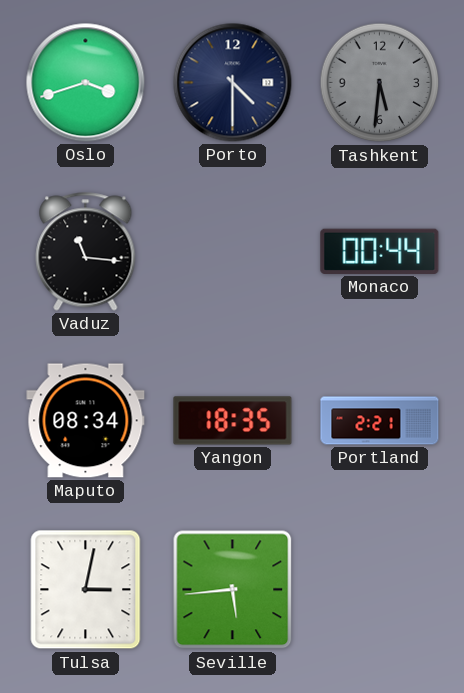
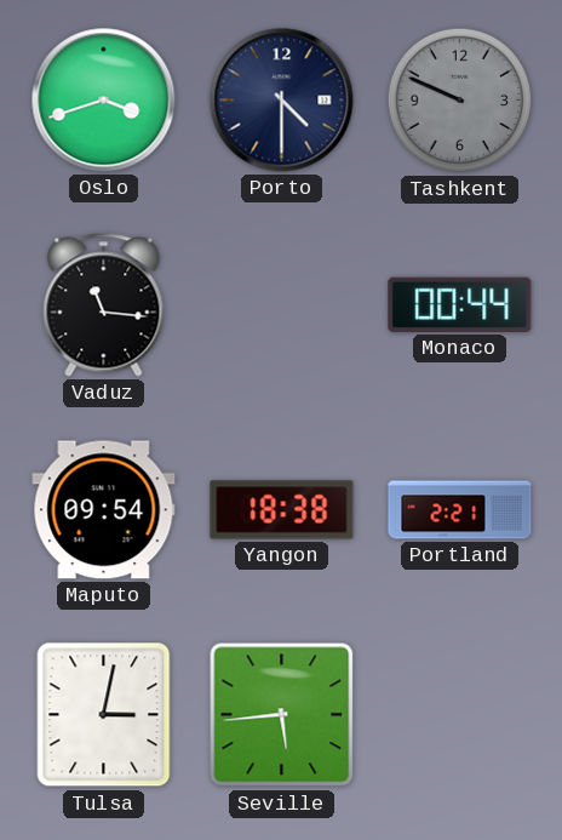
Tashkent: 5:31 -> 9:49
Maputo: 08:34 -> 09:54
Yangon: 18:35 -> 18:38
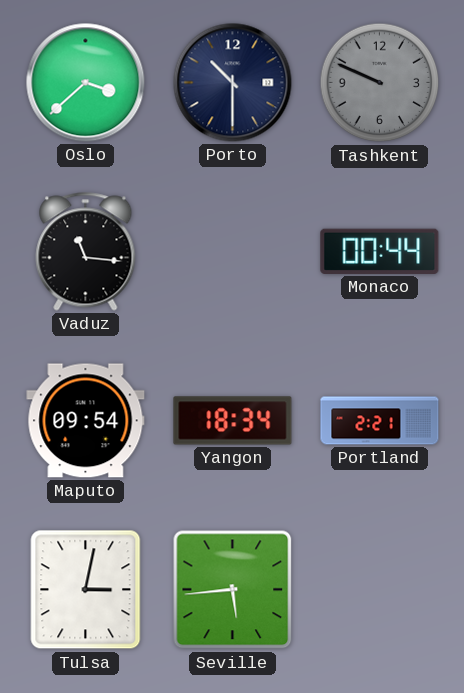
Oslo: 3:42 -> 3:38
Porto: 4:30 -> 10:30
Yangon: 18:38 -> 18:34
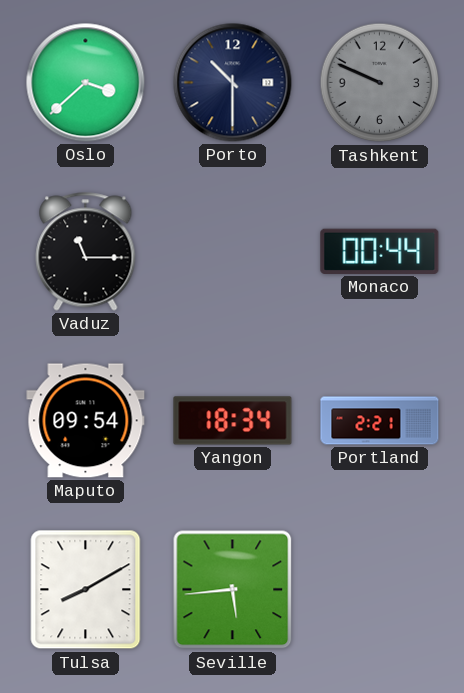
Vaduz: 11:16 -> 11:15
Tulsa: 3:02 -> 8:10
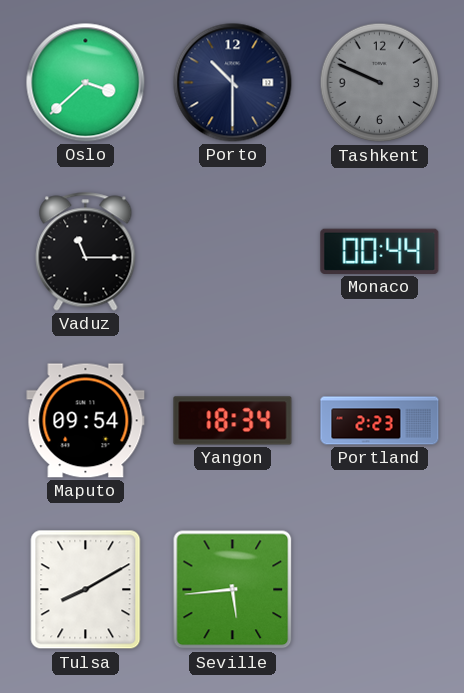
Portland: 2:21 -> 2:23
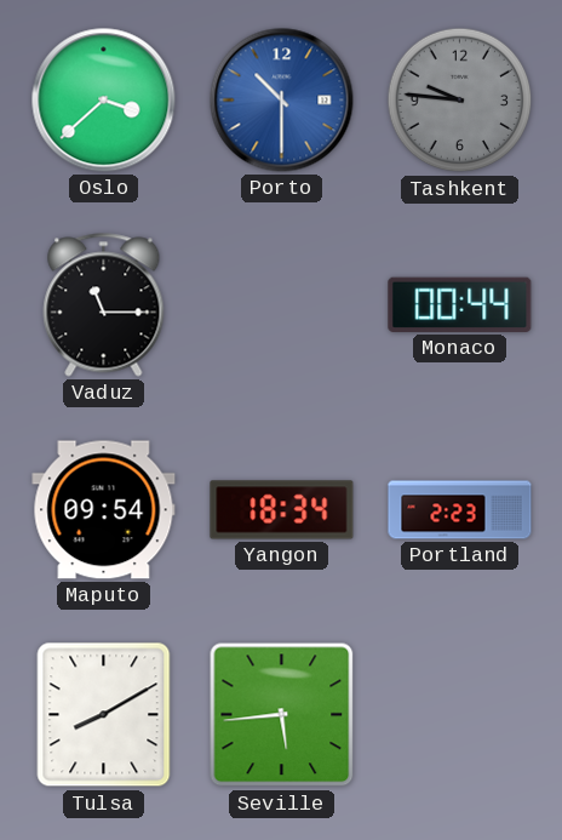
Porto dial: navy -> blue
Tashkent: 9:49 -> 9:46
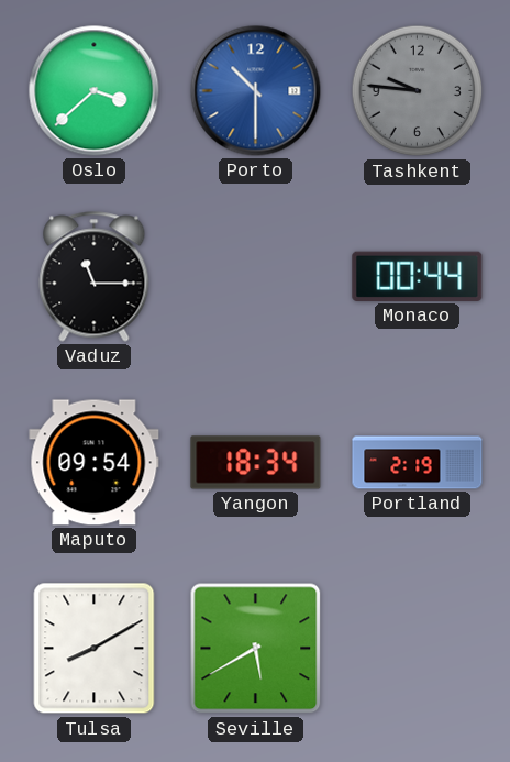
Portland: 2:23 -> 2:19
Seville: 5:44 -> 5:40
